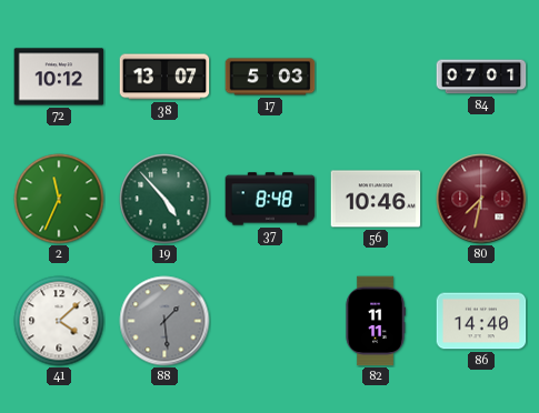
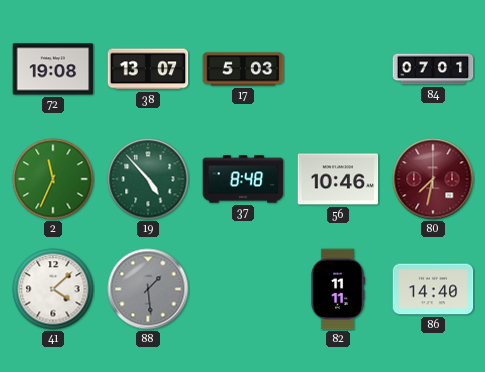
72: 10:12 -> 19:08
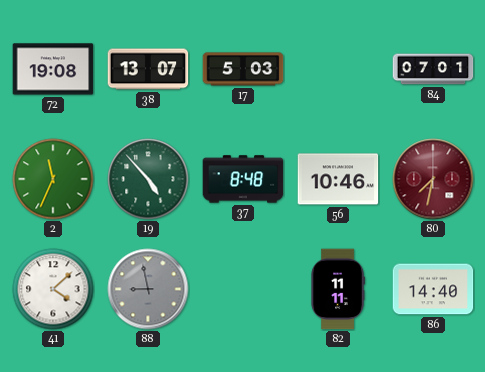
88: 1:29 -> 8:58
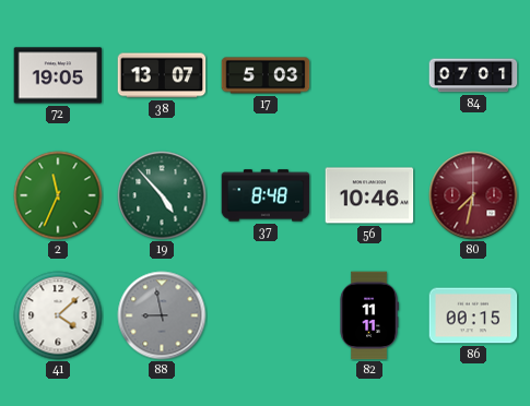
72: 19:08 -> 19:05
86: 14:40 -> 00:15
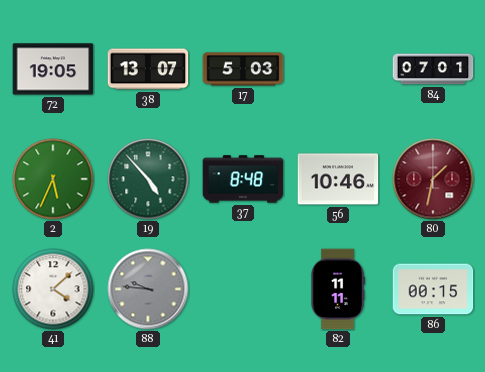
2: 11:34 -> 5:34
80: 7:32 -> 1:32
88: 8:58 -> 9:46
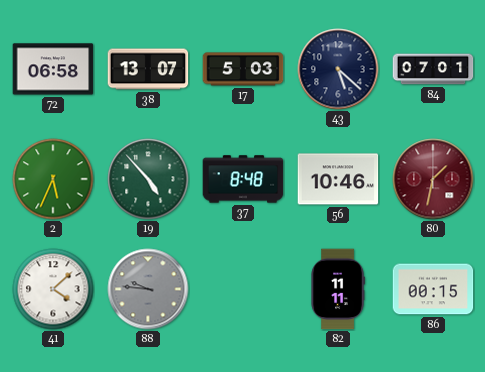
72: 19:05 -> 06:58
43: none -> 5:22
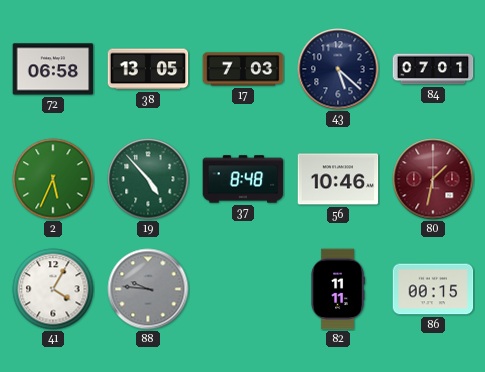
38: 13:07 -> 13:05
17: 5:03 -> 7:03
41: 4:08 -> 4:05
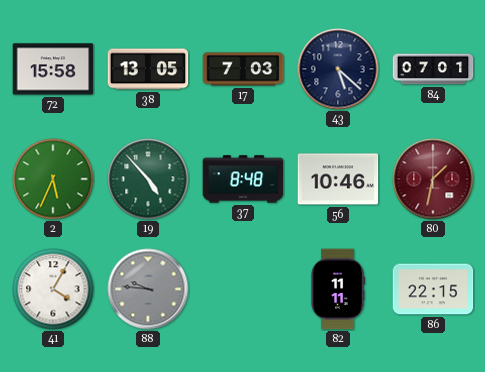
72: 06:58 -> 15:58
86: 00:15 -> 22:15
